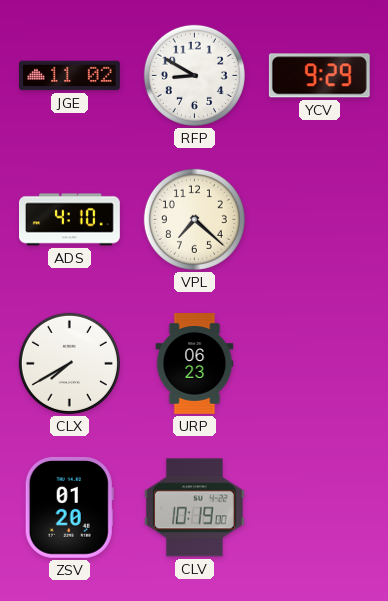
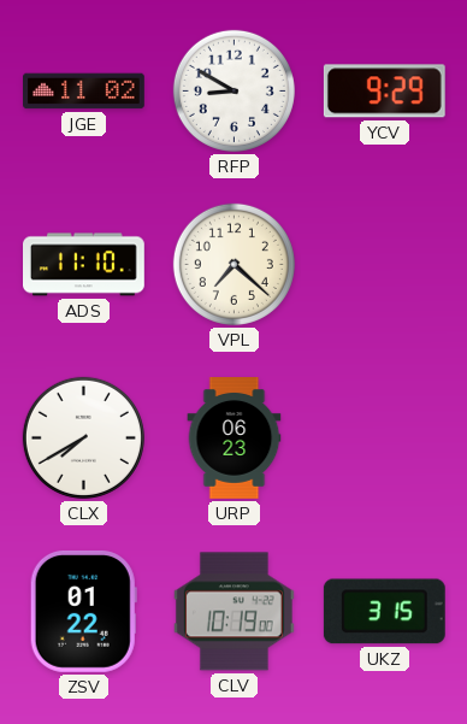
ADS: 4:10 -> 11:10
ZSV: 01:20 -> 01:22
UKZ: none -> 3:15
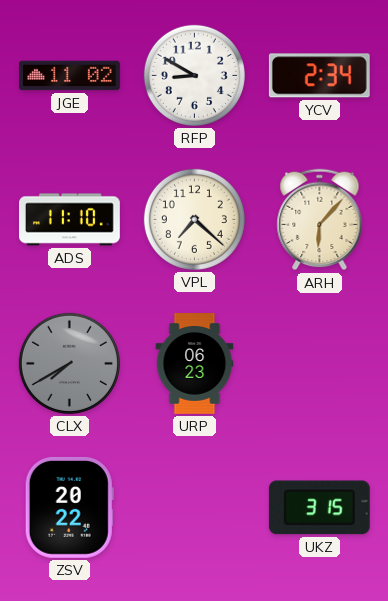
YCV: 9:29 -> 2:34
ARH: none -> 6:07
CLX dial: white -> grey
ZSV: 01:22 -> 20:22
CLV: 10:19 -> none
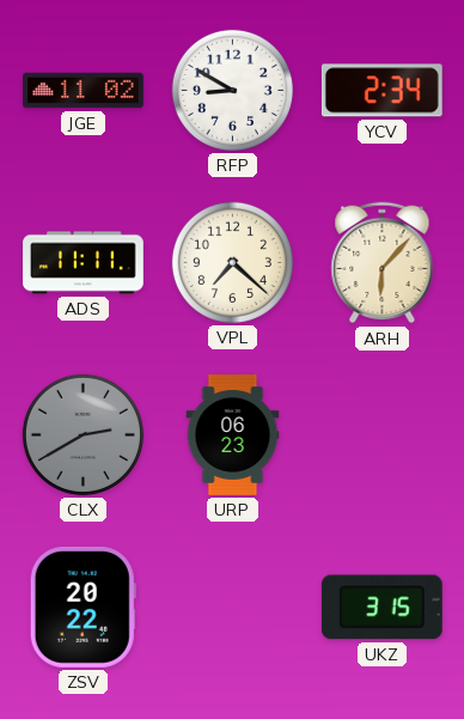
ADS: 11:10 -> 11:11
CLX: 7:40 -> 2:40
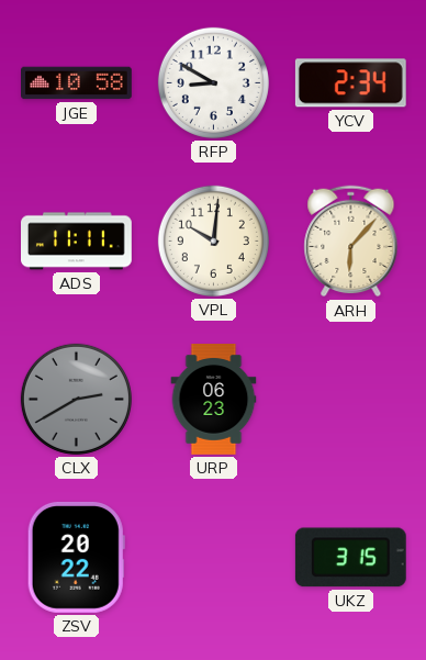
JGE: 11:02 -> 10:58
VPL: 7:22 -> 10:01
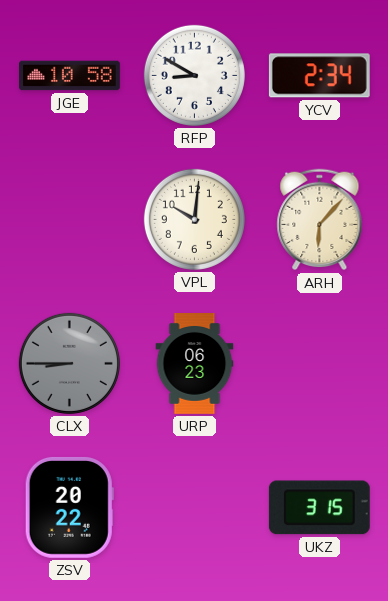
ADS: 11:11 -> none
CLX: 2:40 -> 8:45
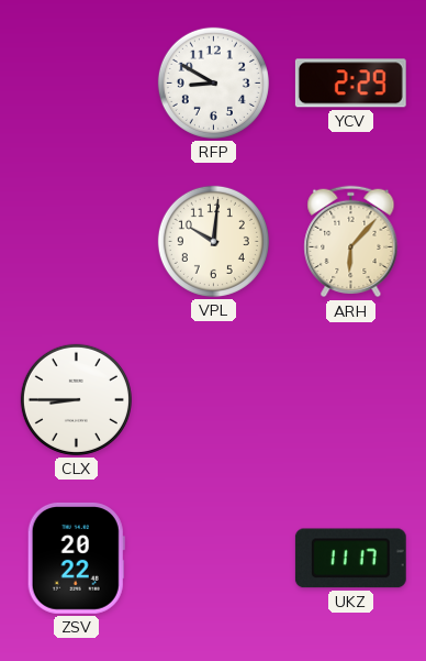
JGE: 10:58 -> none
YCV: 2:34 -> 2:29
CLX dial: grey -> white
URP: 06:23 -> none
UKZ: 3:15 -> 11:17
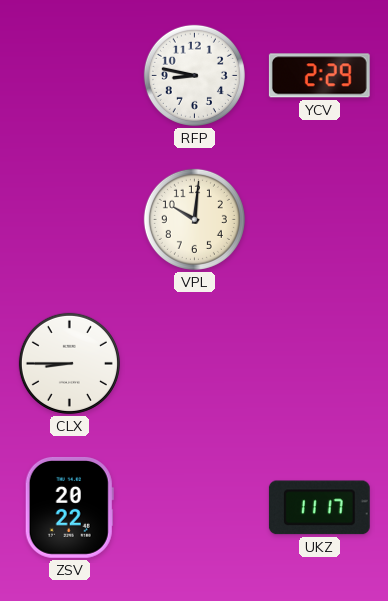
RFP: 8:50 -> 8:47
ARH: 6:07 -> none
